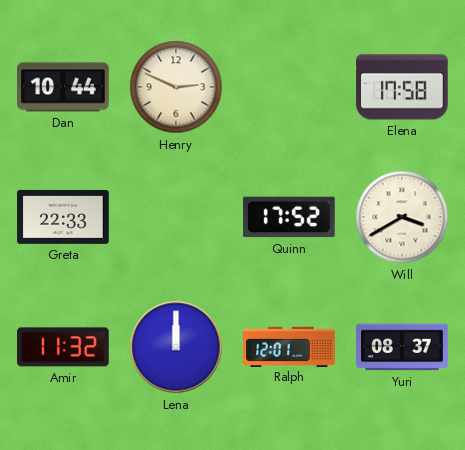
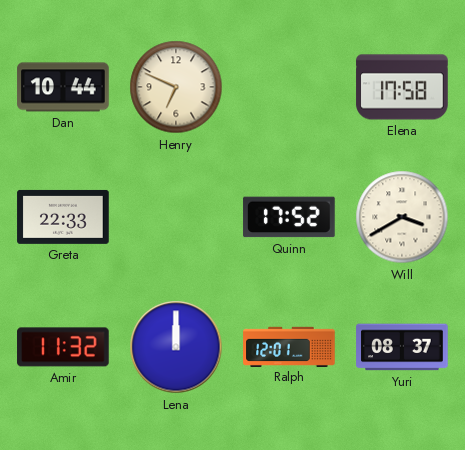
Henry: 2:49 -> 6:49
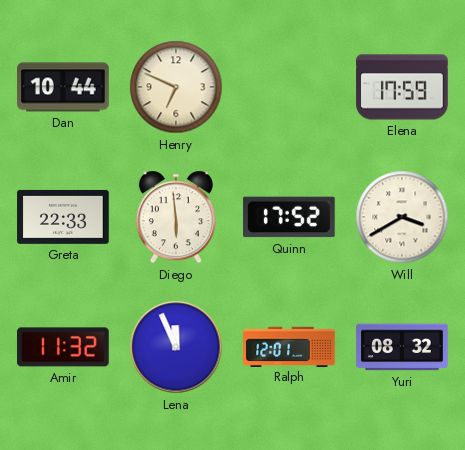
Elena: 17:58 -> 17:59
Diego: none -> 5:59
Lena: 12:00 -> 11:56
Yuri: 08:37 -> 08:32
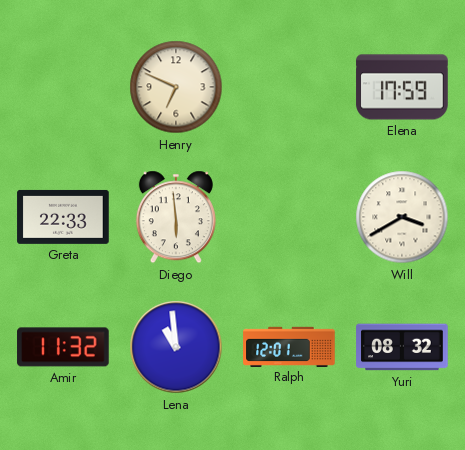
Dan: 10:44 -> none
Quinn: 17:52 -> none
Lena: 11:56 -> 10:59
